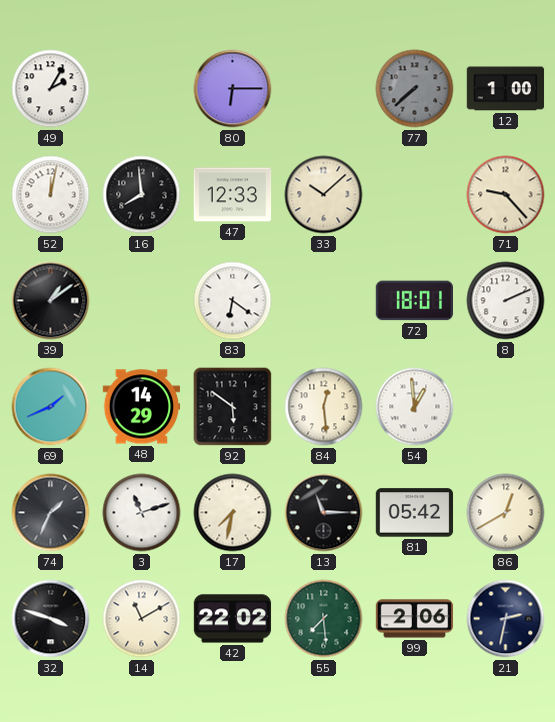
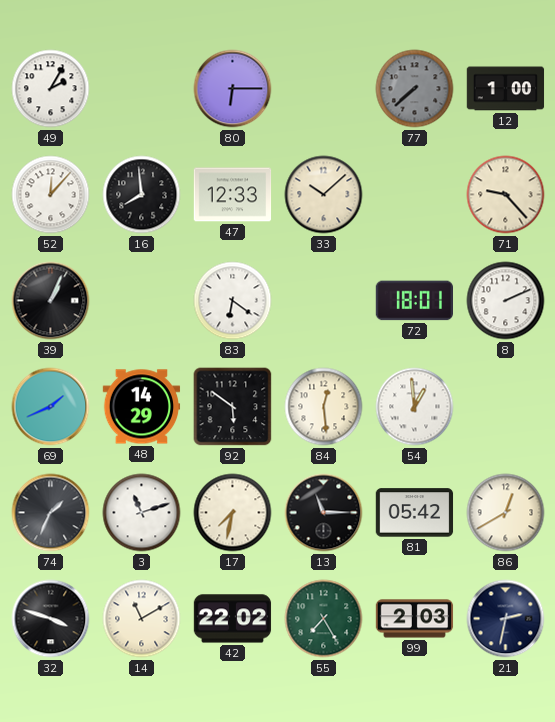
52: 12:02 -> 12:07
39: 1:09 -> 1:04
55: 7:29 -> 7:25
99: 2:06 -> 2:03
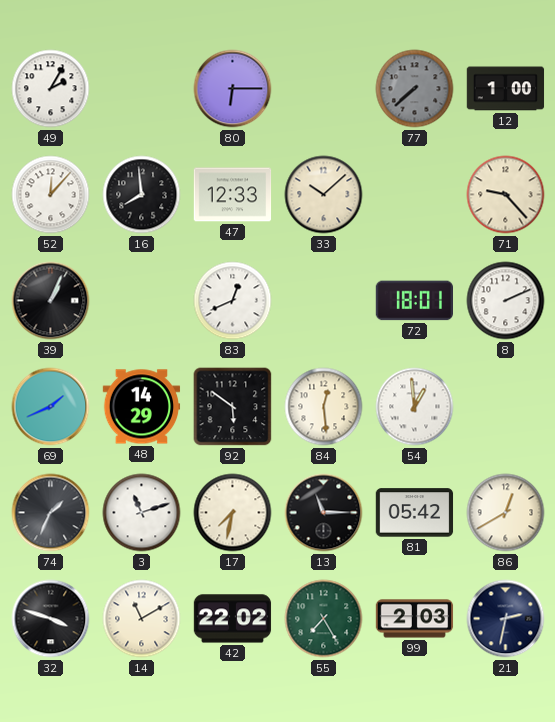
83: 6:21 -> 12:41
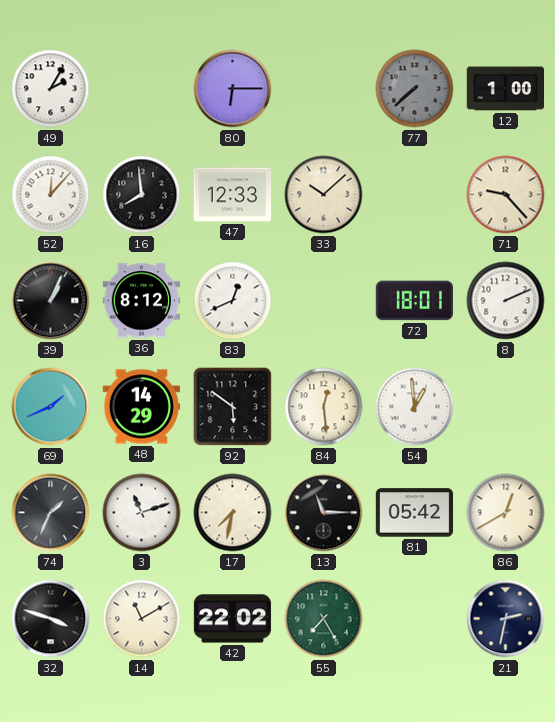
36: none -> 8:12
99: 2:03 -> none
